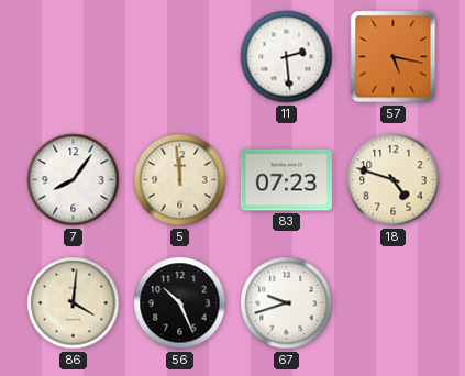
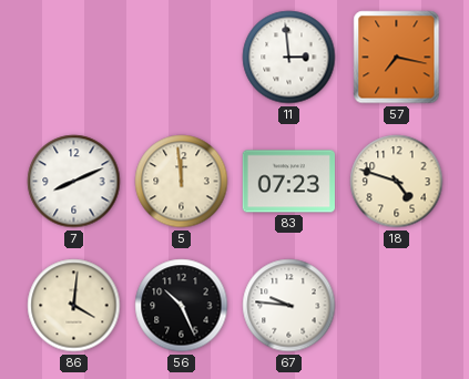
11: 2:29 -> 2:59
57: 5:17 -> 7:17
7: 8:06 -> 8:11
67: 9:42 -> 9:46
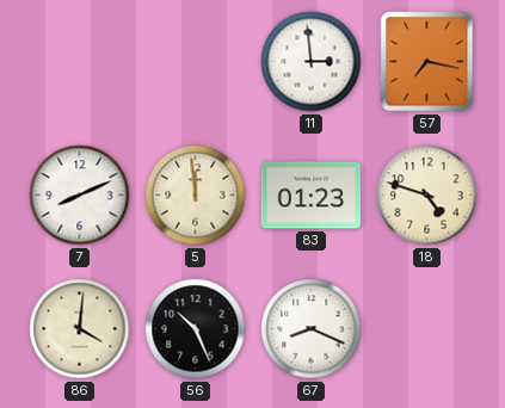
83: 07:23 -> 01:23
67: 9:46 -> 8:19
